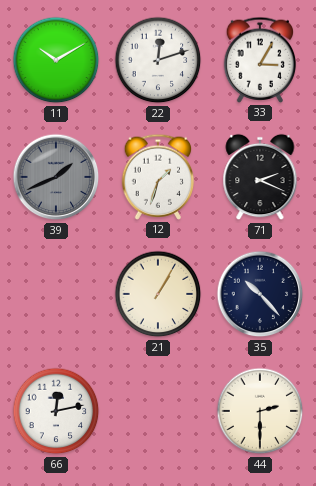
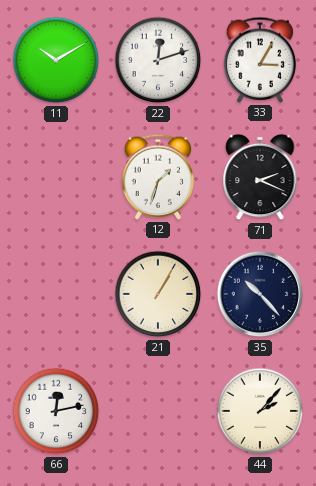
39: 1:41 -> none
44: 2:30 -> 2:07
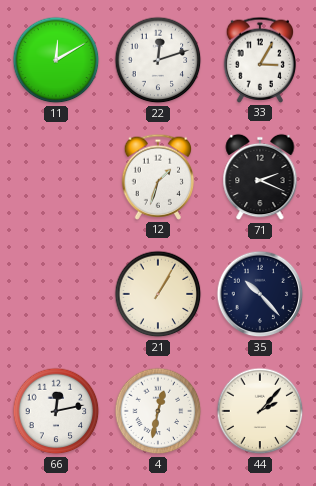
11: 10:10 -> 12:10
4: none -> 12:32
